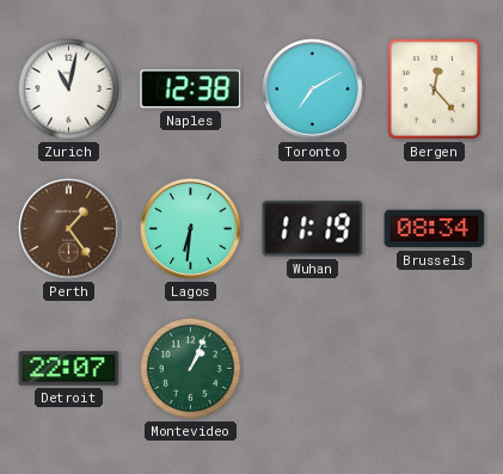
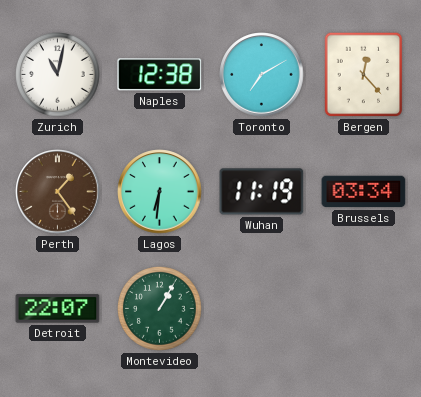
Brussels: 08:34 -> 03:34
Montevideo: 1:04 -> 1:05
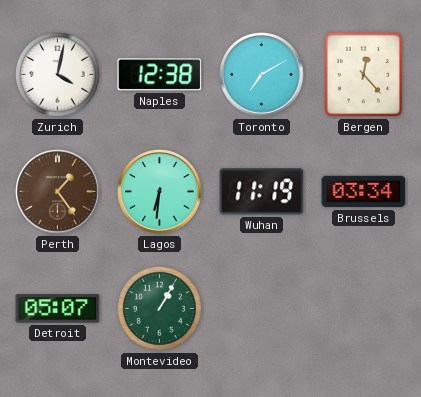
Zurich: 11:02 -> 4:02
Detroit: 22:07 -> 05:07
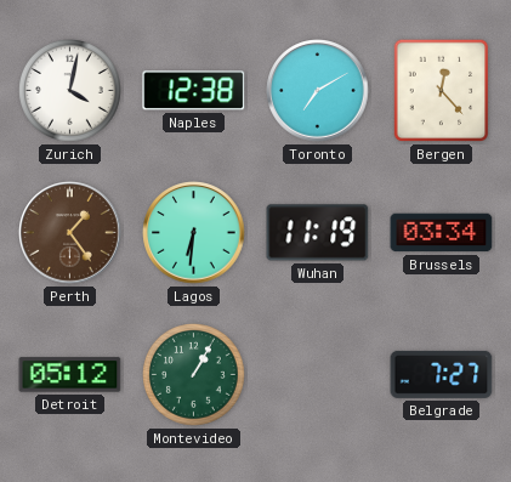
Detroit: 05:07 -> 05:12
Belgrade: none -> 7:27
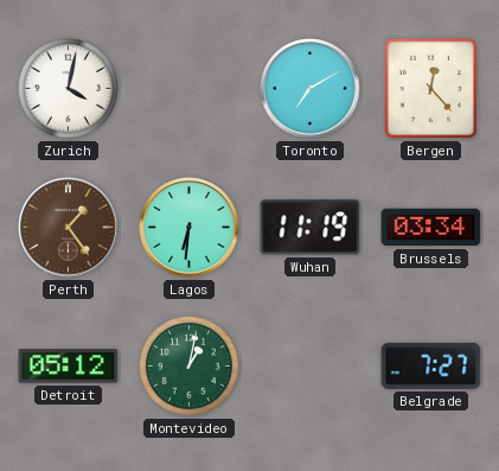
Naples: 12:38 -> none
Montevideo: 1:05 -> 1:02
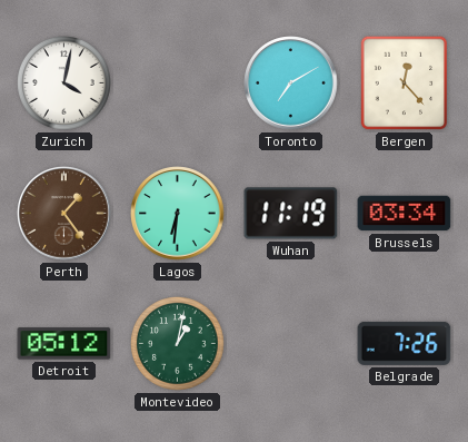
Belgrade: 7:27 -> 7:26
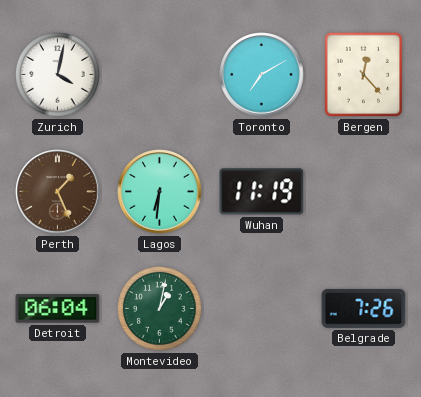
Perth: 1:24 -> 1:26
Brussels: 03:34 -> none
Detroit: 05:12 -> 06:04
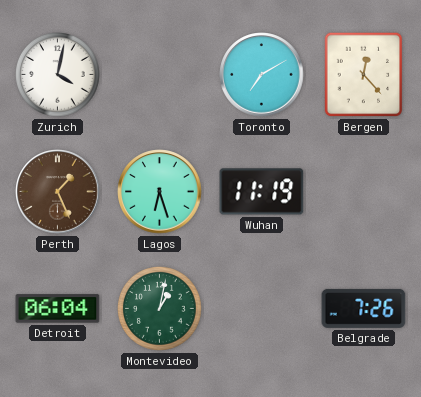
Lagos: 6:31 -> 6:27
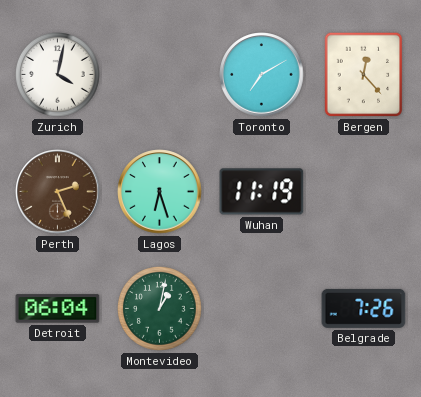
Perth: 1:26 -> 2:26
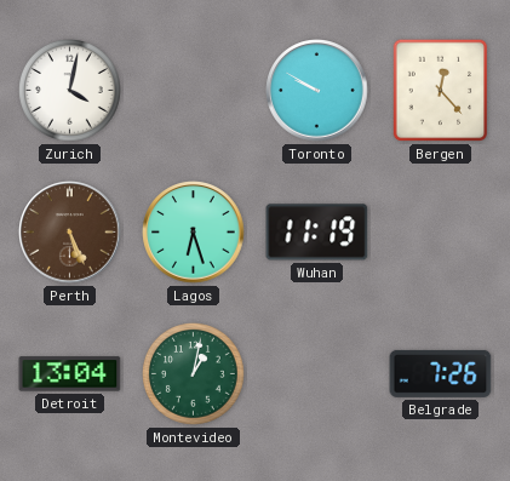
Toronto: 7:10 -> 9:50
Perth: 2:26 -> 5:26
Detroit: 06:04 -> 13:04
